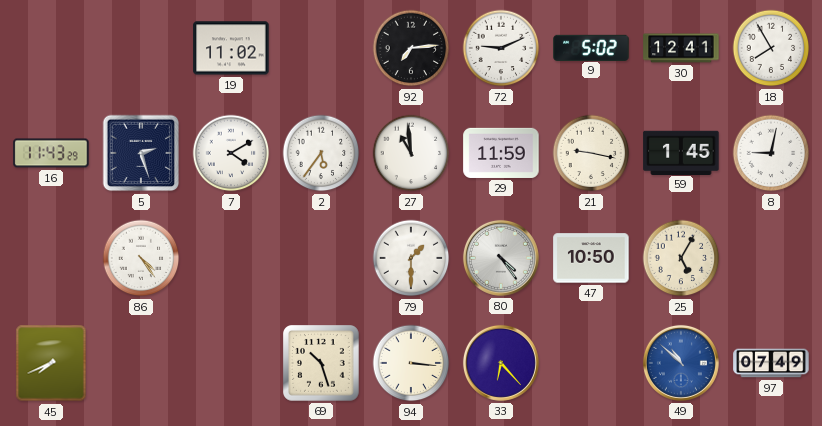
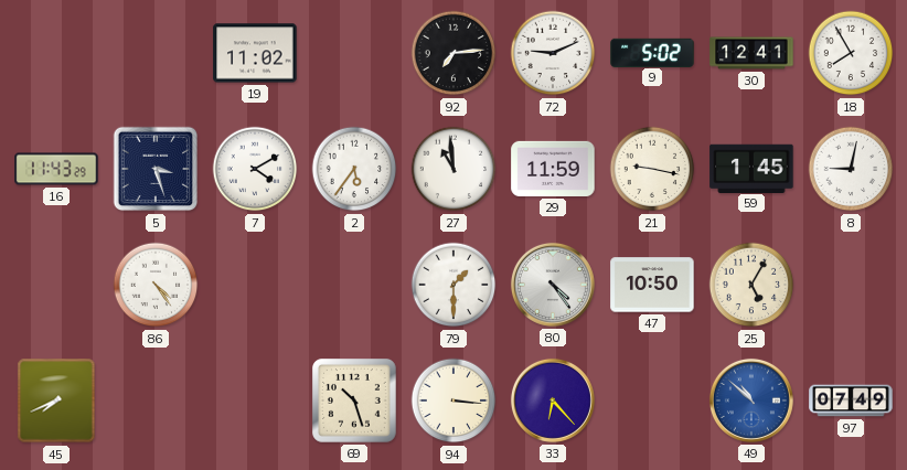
5: 2:27 -> 3:27
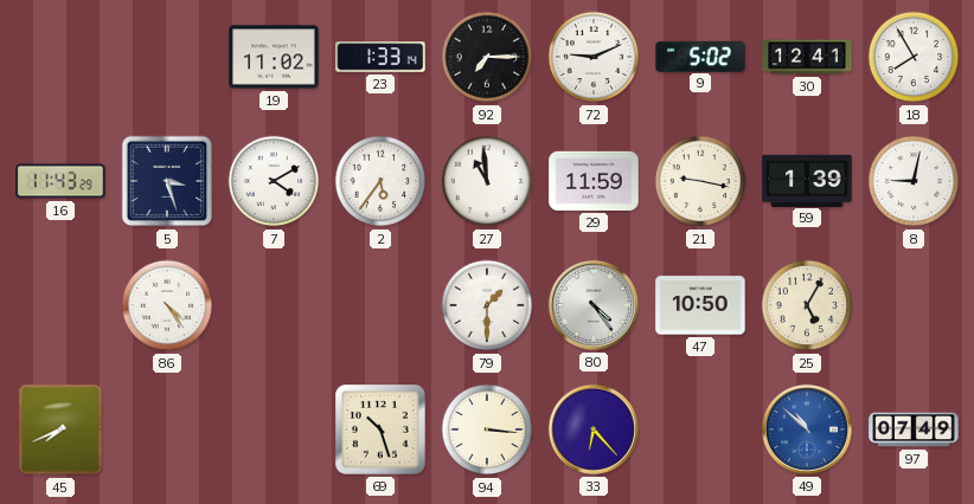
23: none -> 1:33
92: 7:14 -> 7:15
59: 1:45 -> 1:39
